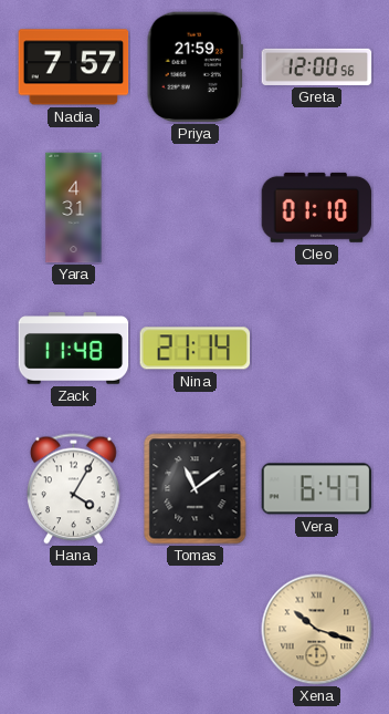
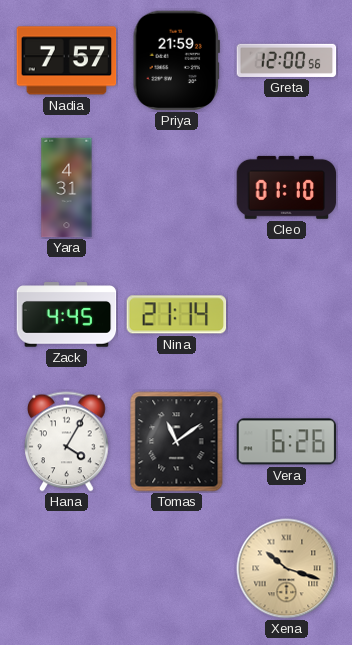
Zack: 11:48 -> 4:45
Vera: 6:47 -> 6:26
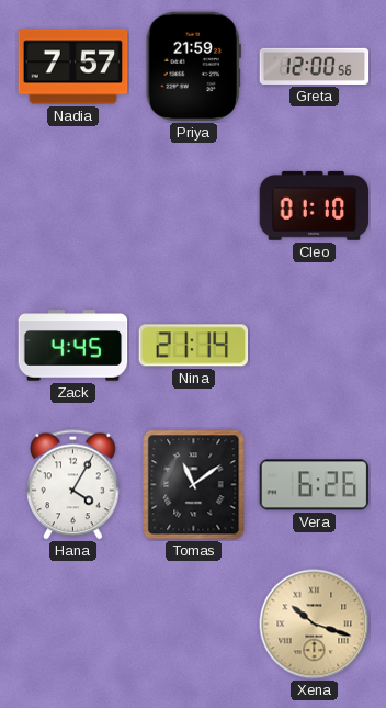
Yara: 4:31 -> none
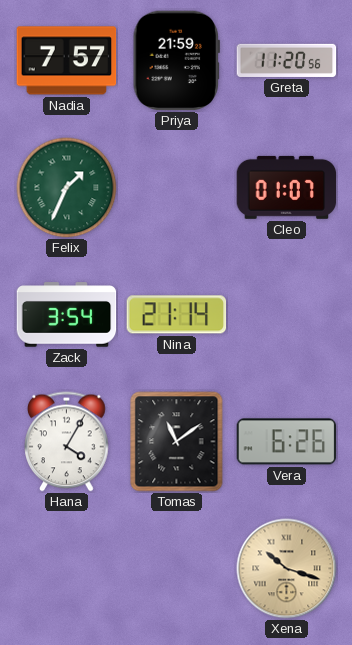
Greta: 12:00 -> 11:20
Felix: none -> 1:34
Cleo: 01:10 -> 01:07
Zack: 4:45 -> 3:54
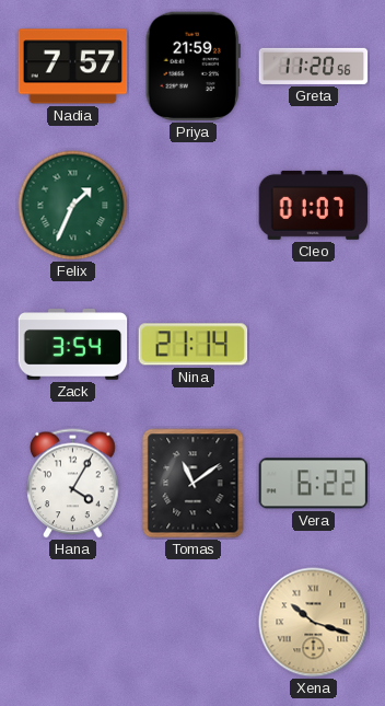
Vera: 6:26 -> 6:22
